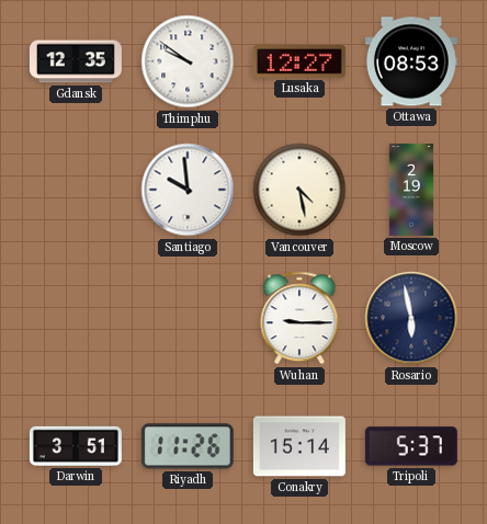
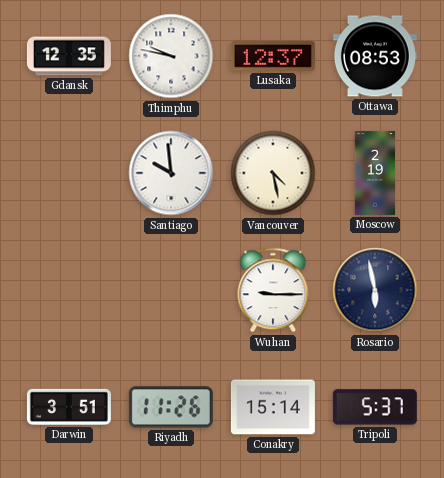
Thimphu: 9:51 -> 9:47
Lusaka: 12:27 -> 12:37
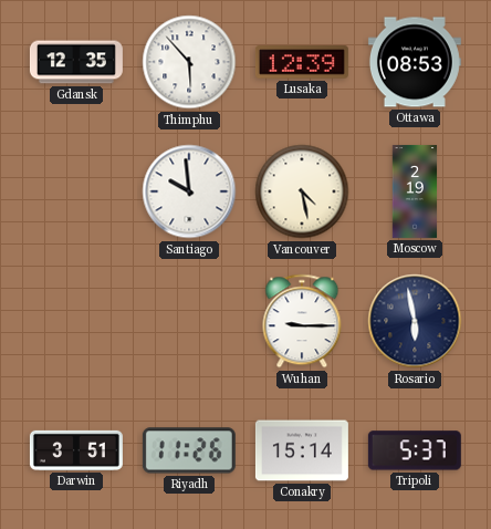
Thimphu: 9:47 -> 5:53
Lusaka: 12:37 -> 12:39
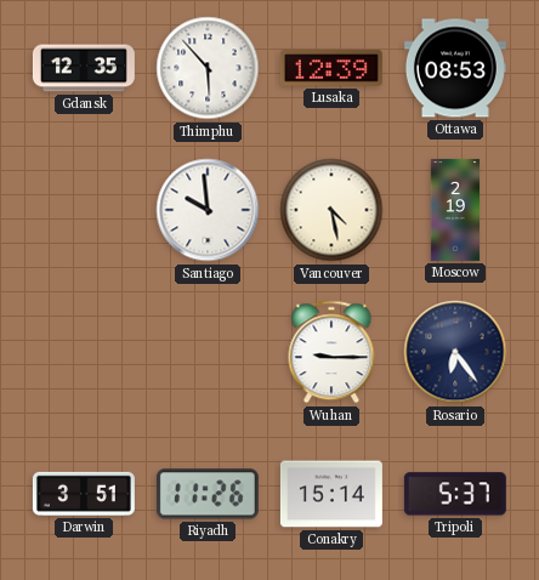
Rosario: 5:58 -> 6:24
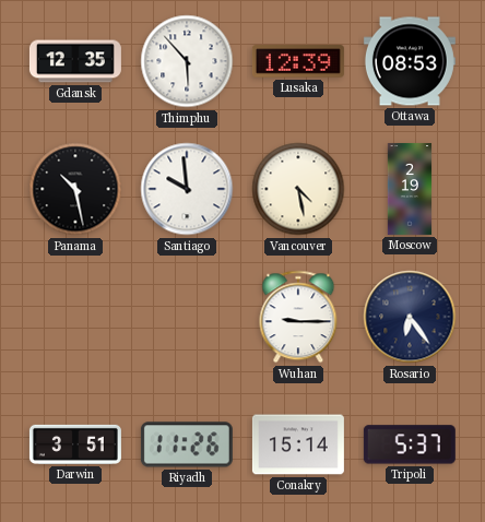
Panama: none -> 10:28
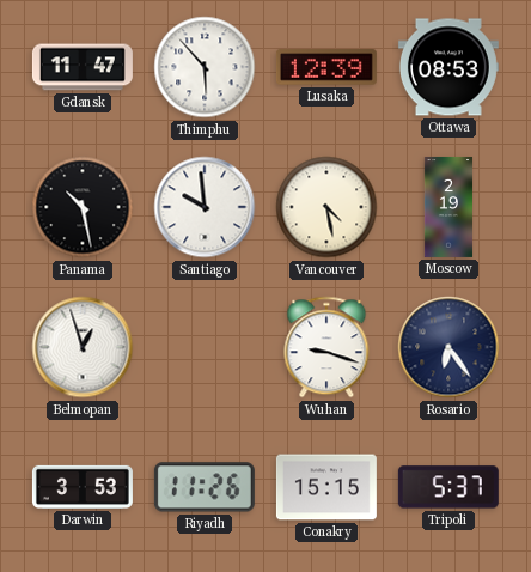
Gdansk: 12:35 -> 11:47
Belmopan: none -> 12:57
Wuhan: 9:15 -> 9:18
Darwin: 3:51 -> 3:53
Conakry: 15:14 -> 15:15
